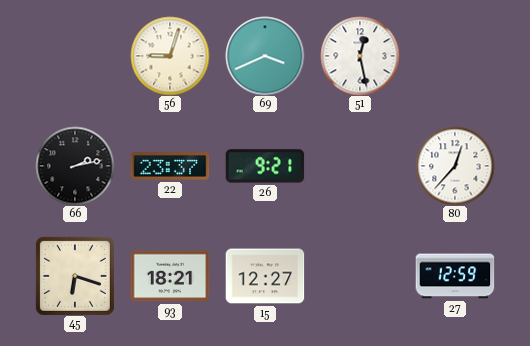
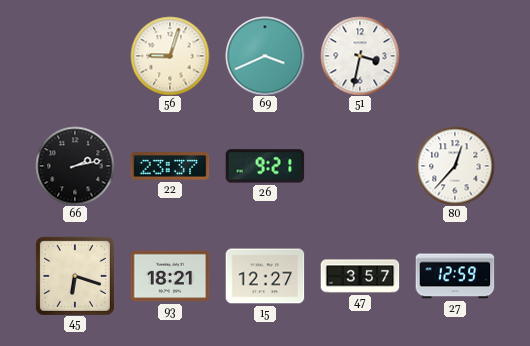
51: 12:28 -> 3:32
47: none -> 3:57
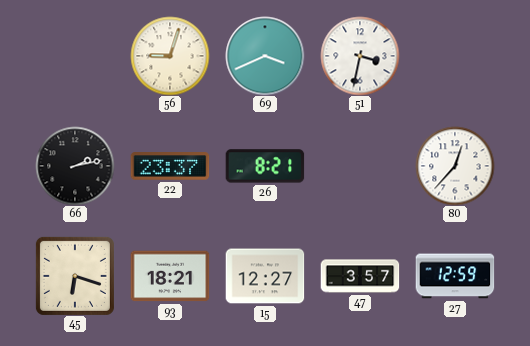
26: 9:21 -> 8:21
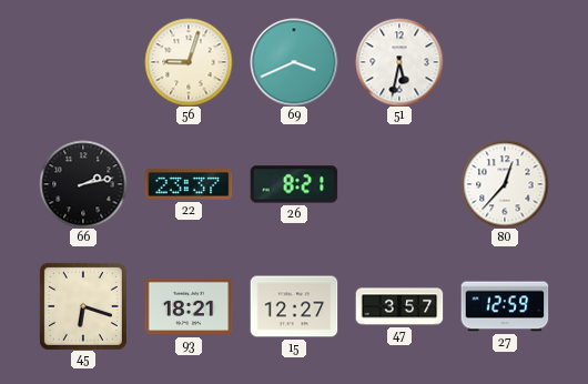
51: 3:32 -> 5:32
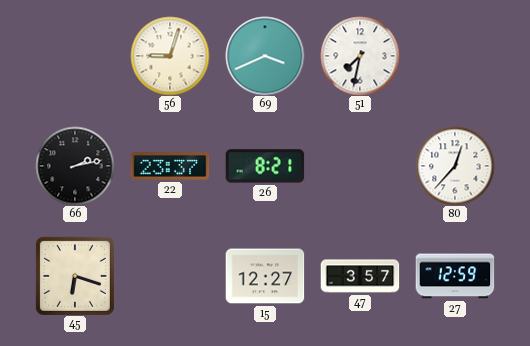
51: 5:32 -> 7:32
93: 18:21 -> none
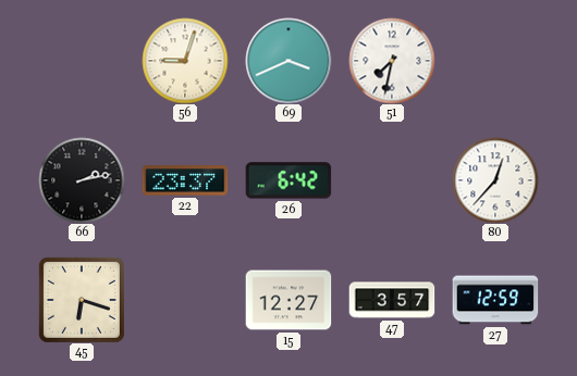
26: 8:21 -> 6:42
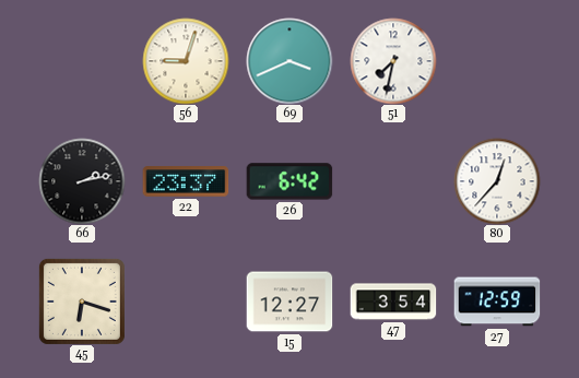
47: 3:57 -> 3:54
